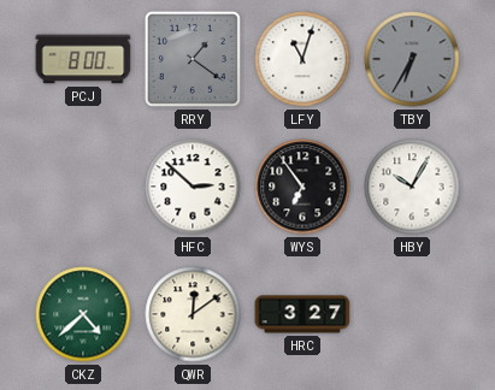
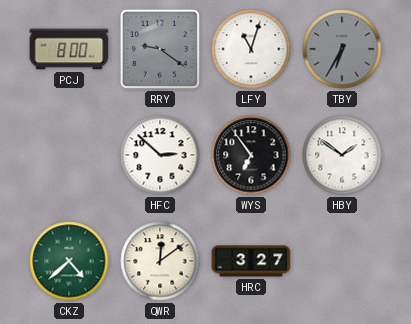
RRY: 1:21 -> 9:21
HBY: 10:05 -> 1:51
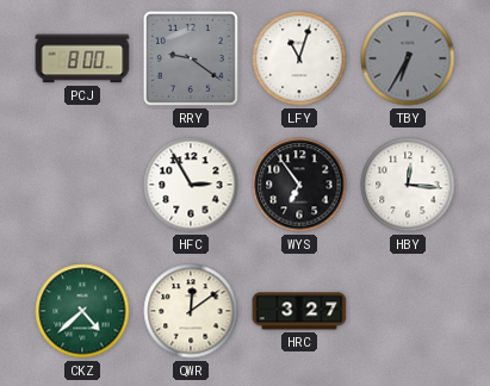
HFC: 2:52 -> 2:55
HBY: 1:51 -> 12:16
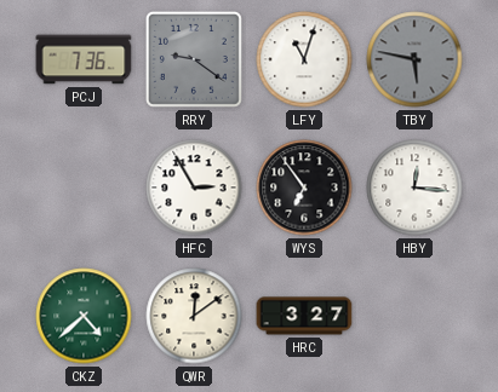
PCJ: 8:00 -> 7:36
TBY: 6:35 -> 5:47
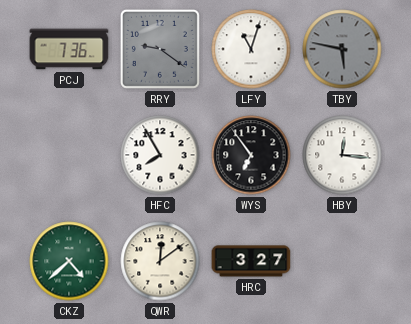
HFC: 2:55 -> 7:55
